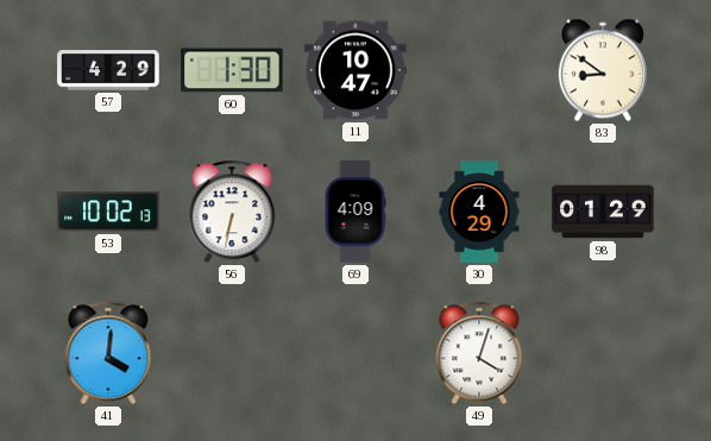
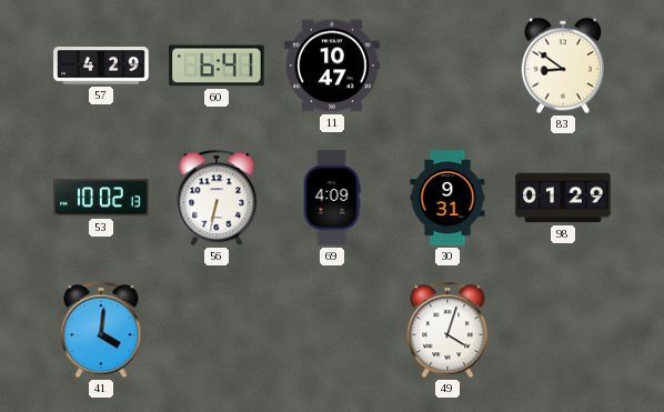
60: 1:30 -> 6:41
30: 4:29 -> 9:31
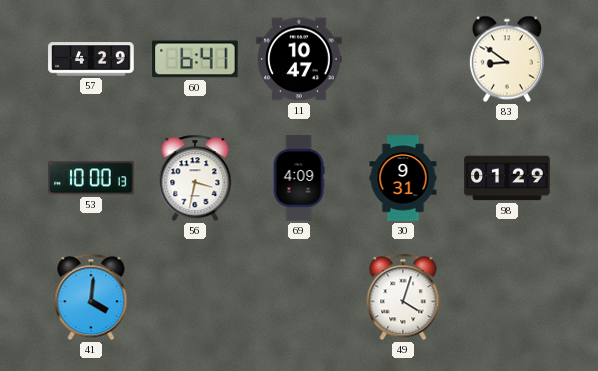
53: 10:02 -> 10:00
56: 6:32 -> 3:32
